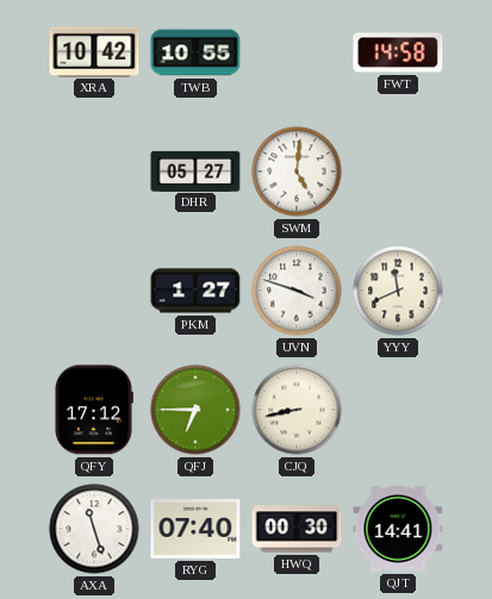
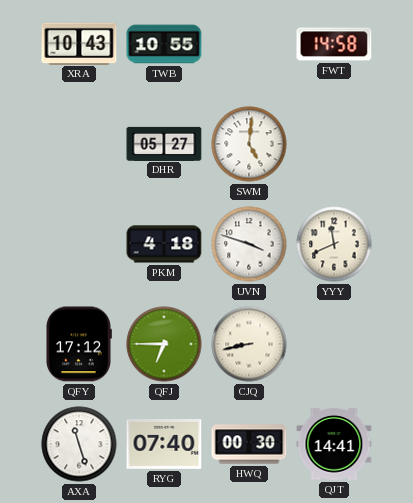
XRA: 10:42 -> 10:43
PKM: 1:27 -> 4:18
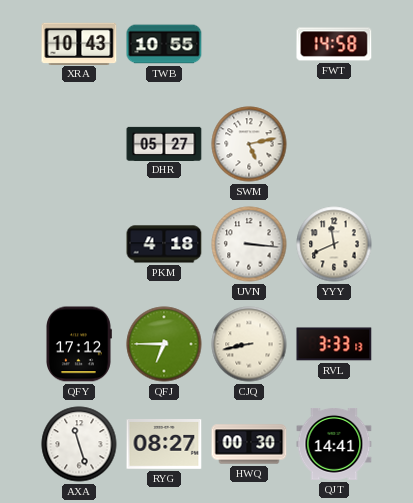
SWM: 5:01 -> 5:13
UVN: 3:48 -> 3:16
RVL: none -> 3:33
RYG: 07:40 -> 08:27
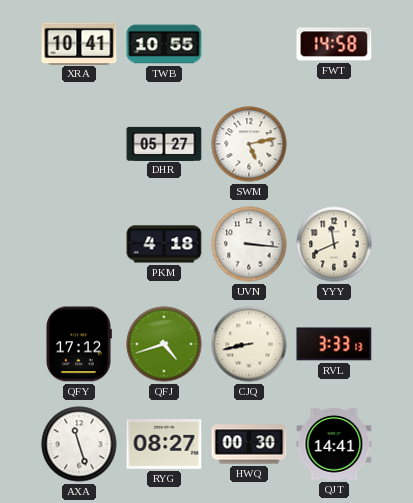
XRA: 10:43 -> 10:41
QFJ: 6:45 -> 4:42
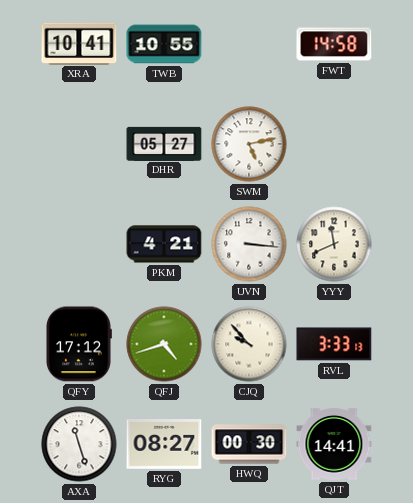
PKM: 4:18 -> 4:21
CJQ: 8:43 -> 9:53
